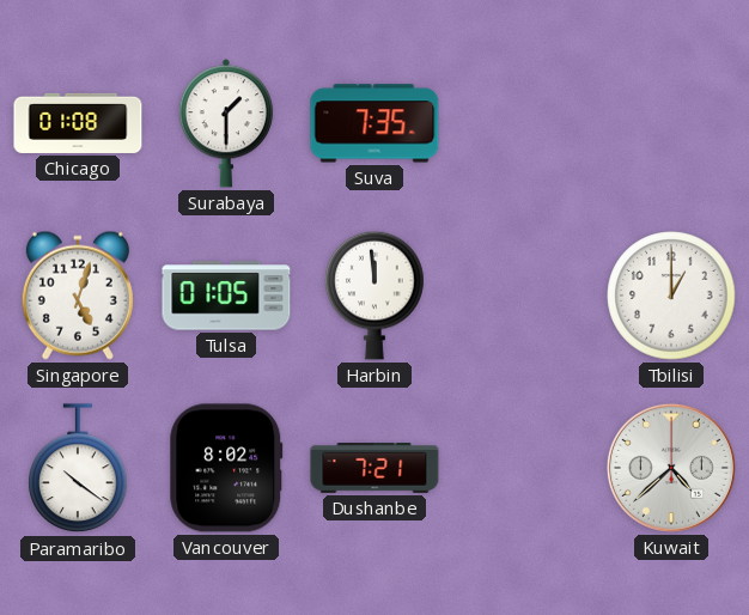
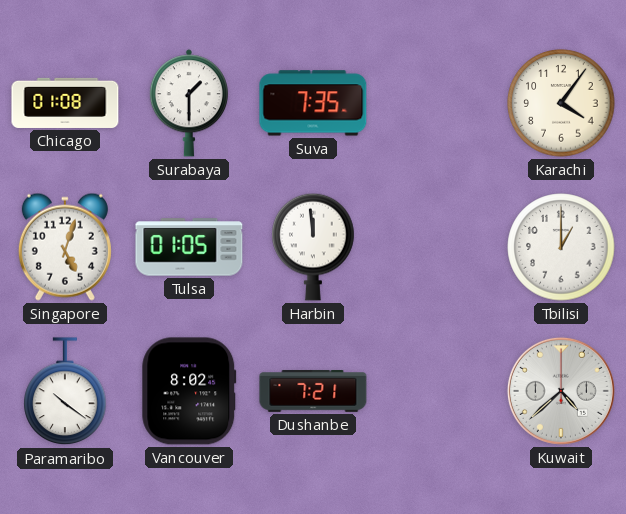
Karachi: none -> 4:06
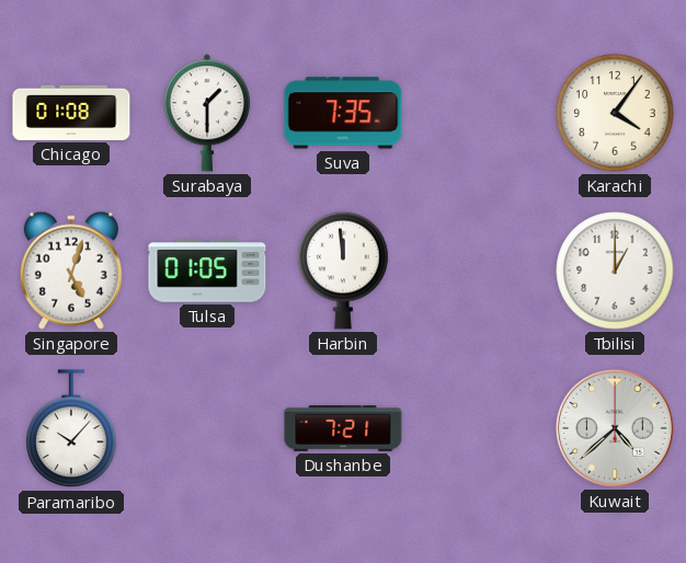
Paramaribo: 10:21 -> 10:07
Vancouver: 8:02 -> none
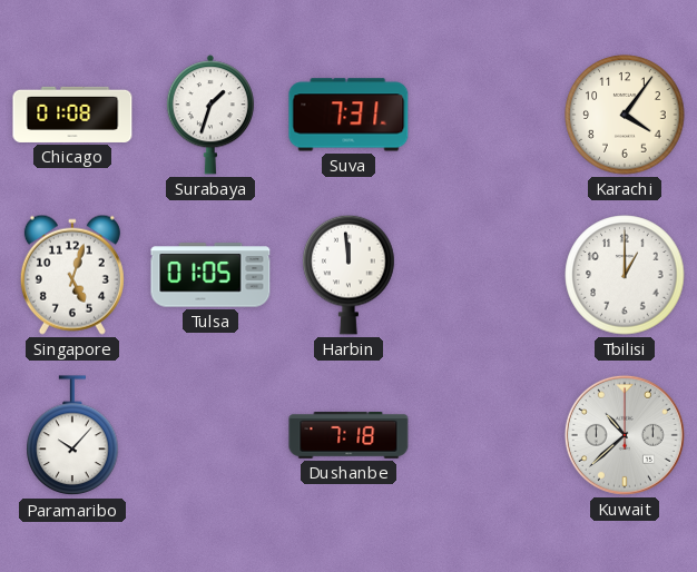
Surabaya: 1:30 -> 1:33
Suva: 7:35 -> 7:31
Dushanbe: 7:21 -> 7:18
Kuwait: 4:38 -> 10:38
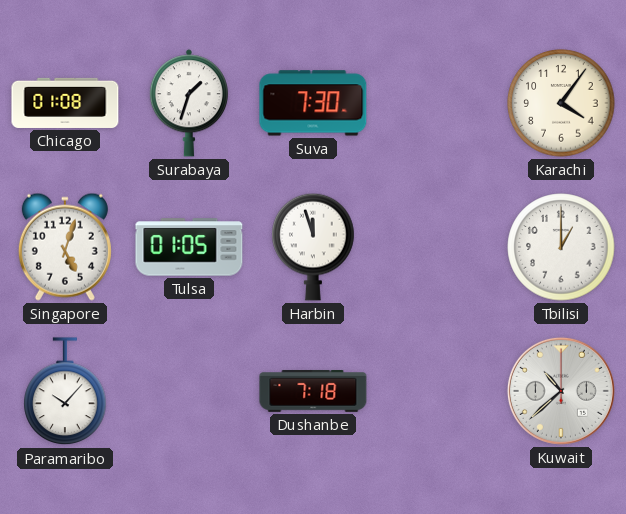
Suva: 7:31 -> 7:30
Harbin: 11:59 -> 11:57
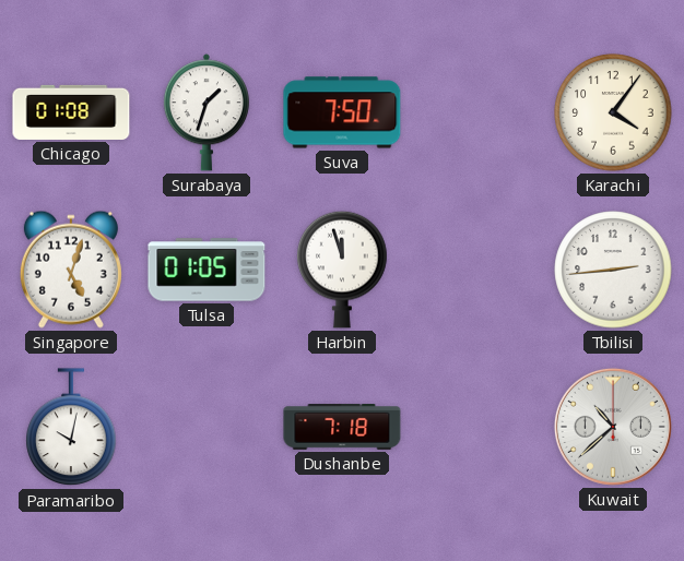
Suva: 7:30 -> 7:50
Tbilisi: 1:00 -> 2:44
Paramaribo: 10:07 -> 10:02
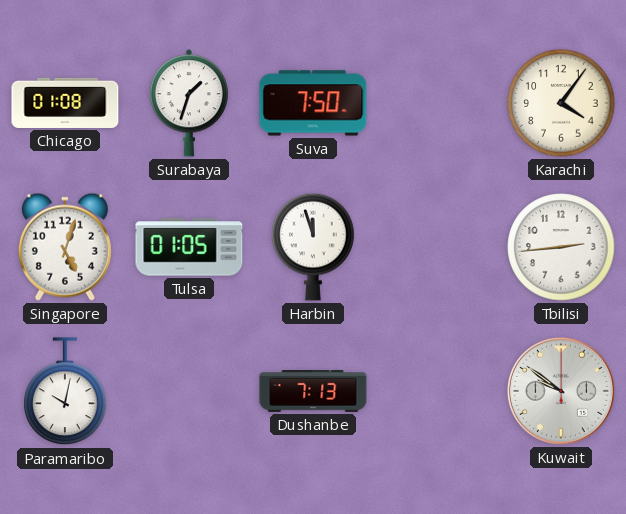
Dushanbe: 7:18 -> 7:13
Kuwait: 10:38 -> 9:51
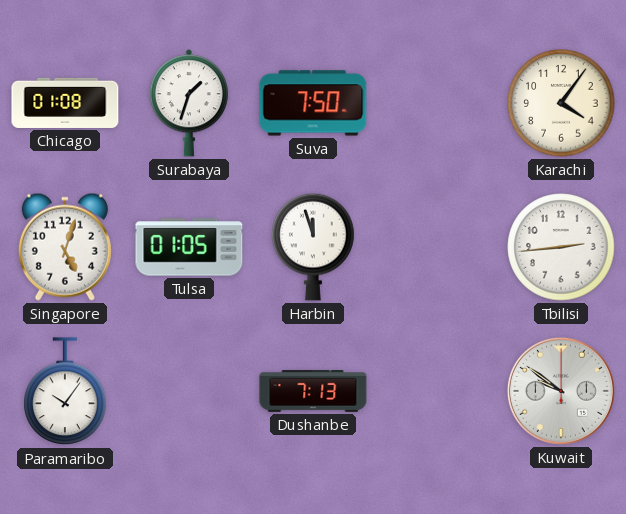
Paramaribo: 10:02 -> 10:06
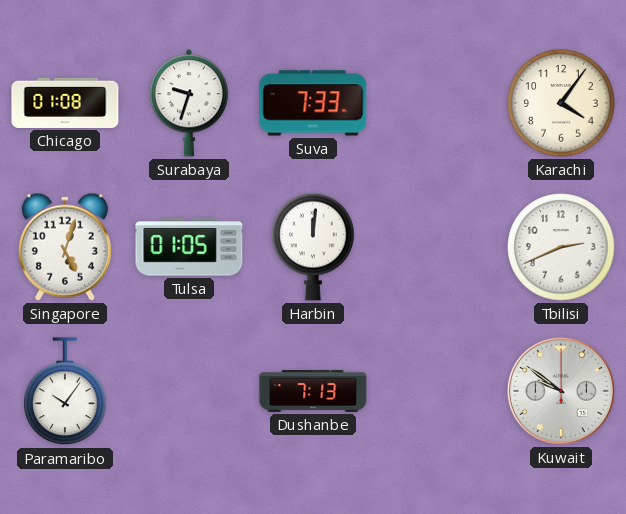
Surabaya: 1:33 -> 9:33
Suva: 7:50 -> 7:33
Harbin: 11:57 -> 12:01
Tbilisi: 2:44 -> 2:41
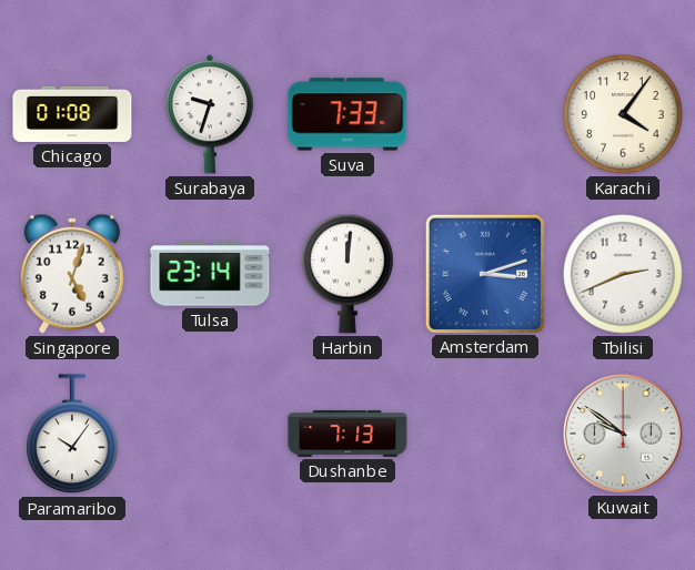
Tulsa: 01:05 -> 23:14
Amsterdam: none -> 3:12
